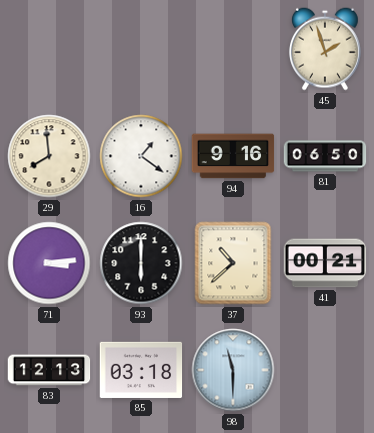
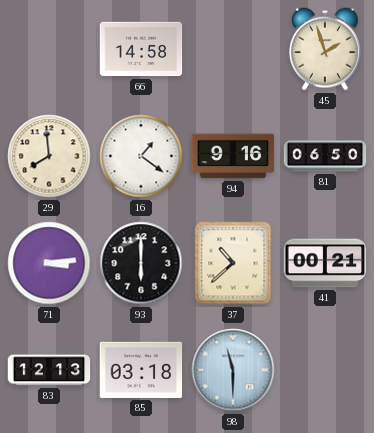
66: none -> 14:58
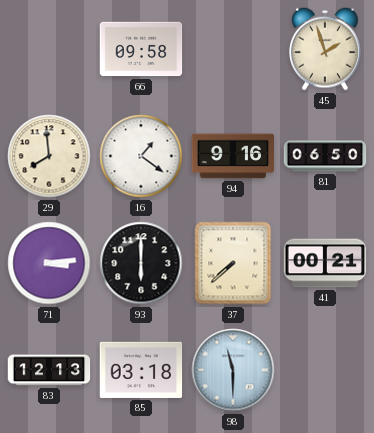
66: 14:58 -> 09:58
37: 10:38 -> 7:38
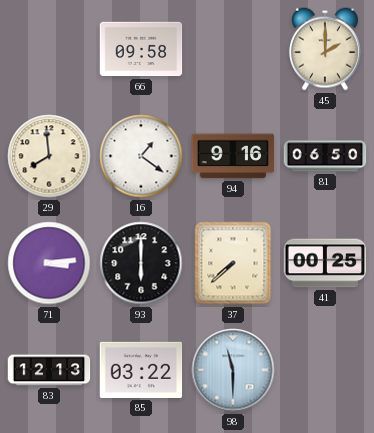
45: 1:57 -> 2:00
41: 00:21 -> 00:25
85: 03:18 -> 03:22
